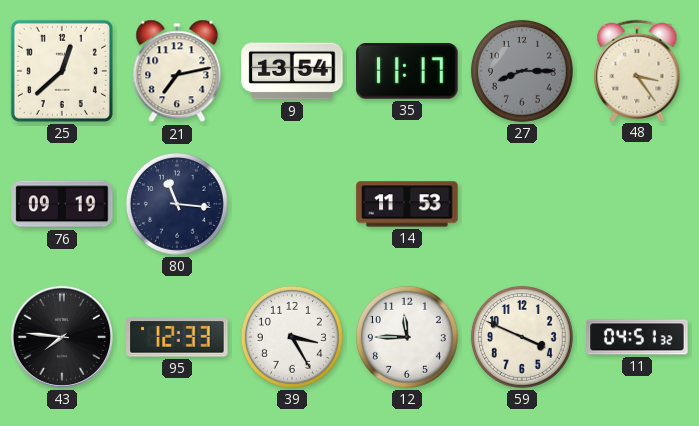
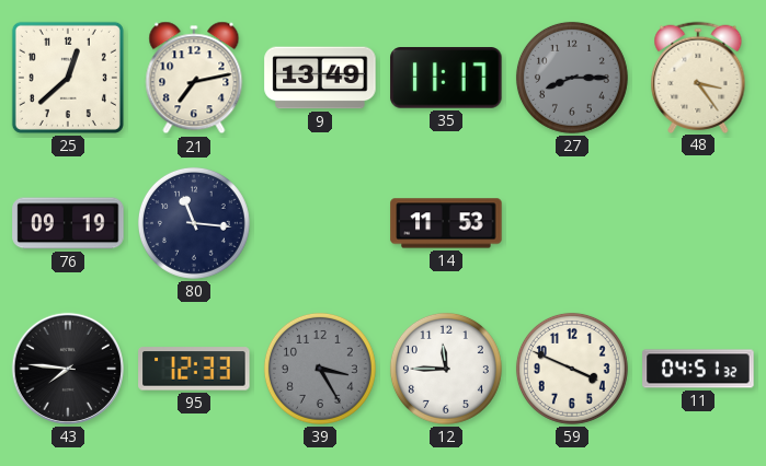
9: 13:54 -> 13:49
39 dial: white -> grey
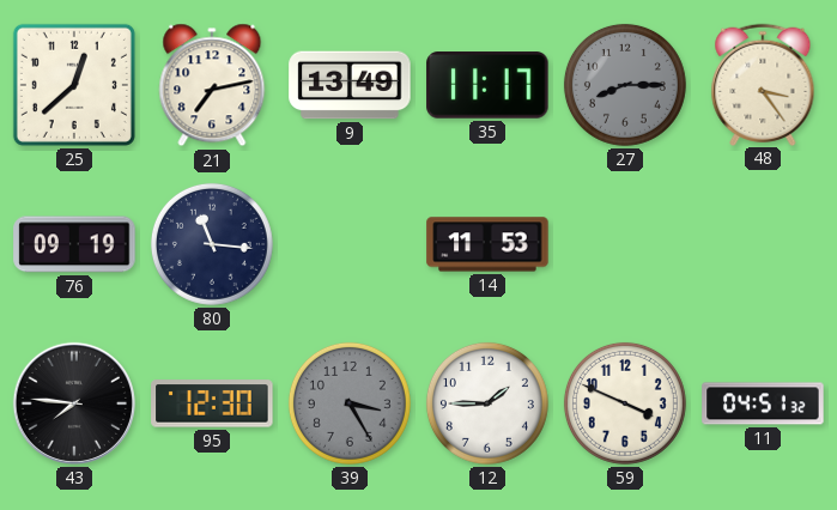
95: 12:33 -> 12:30
12: 11:45 -> 1:45
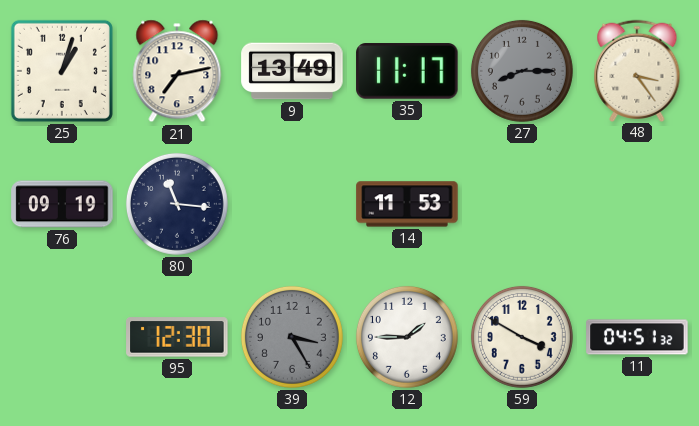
25: 12:38 -> 1:03
43: 7:46 -> none
59: 3:49 -> 3:50
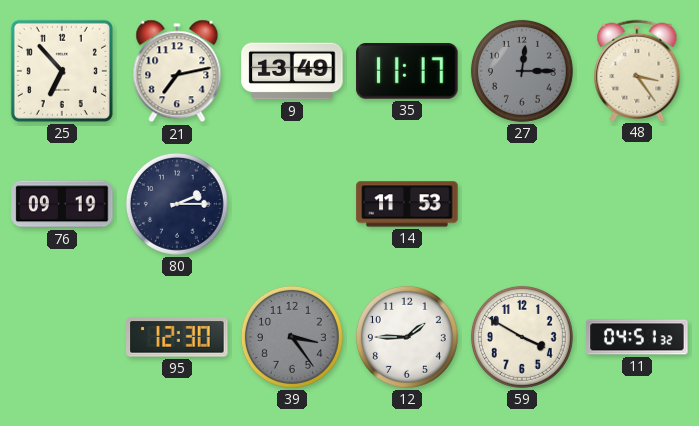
25: 1:03 -> 6:53
27: 8:15 -> 12:15
80: 11:16 -> 2:15
39: 3:25 -> 3:24
